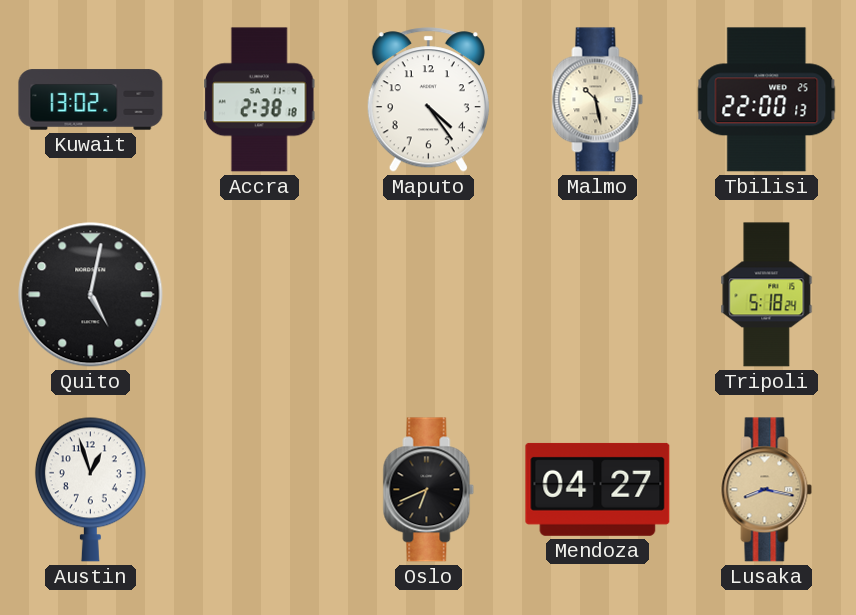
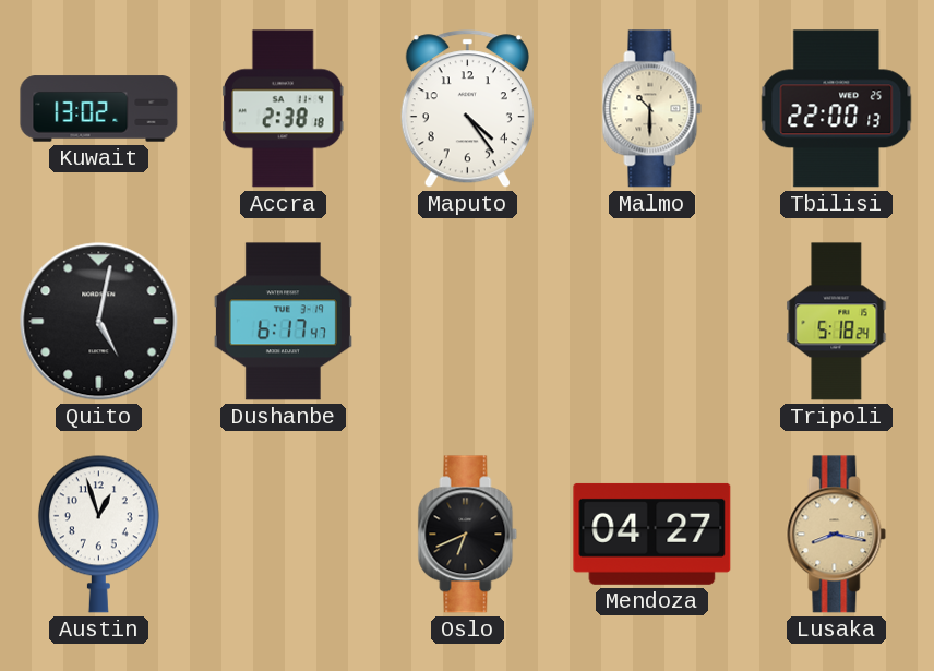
Malmo: 10:28 -> 10:30
Dushanbe: none -> 6:17
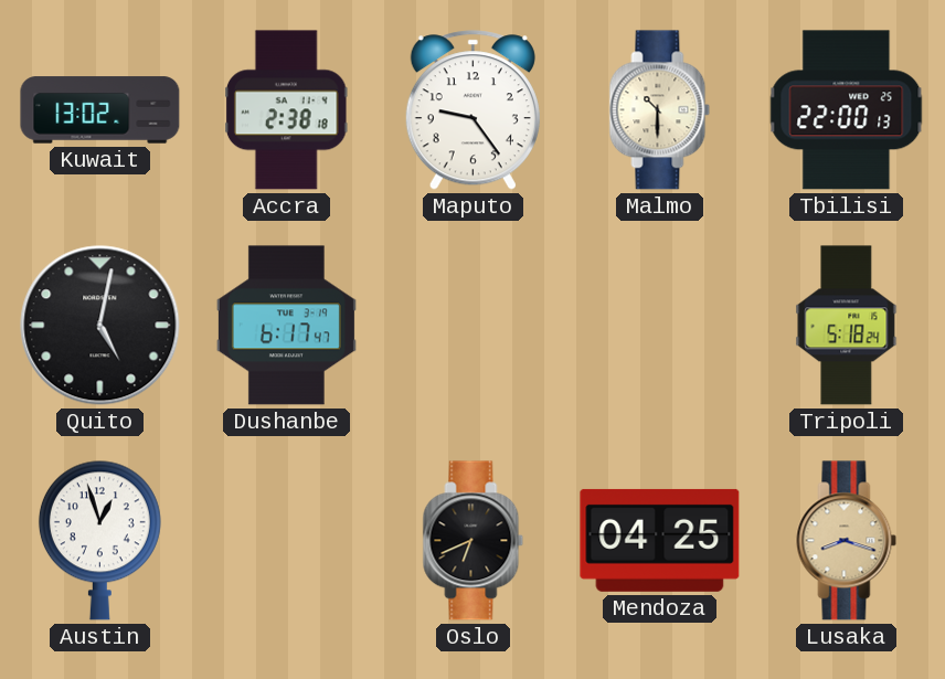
Maputo: 4:24 -> 9:24
Mendoza: 04:27 -> 04:25
Lusaka: 8:17 -> 8:18
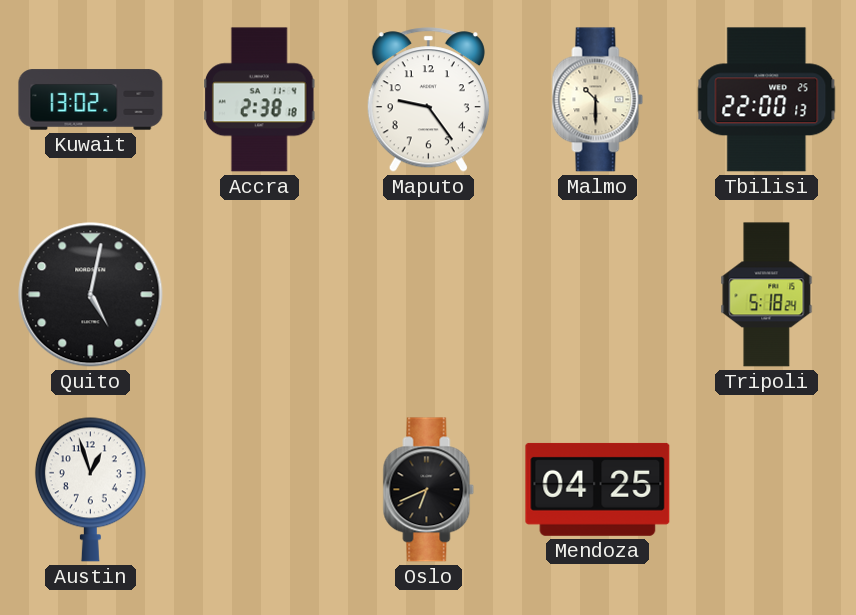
Dushanbe: 6:17 -> none
Lusaka: 8:18 -> none
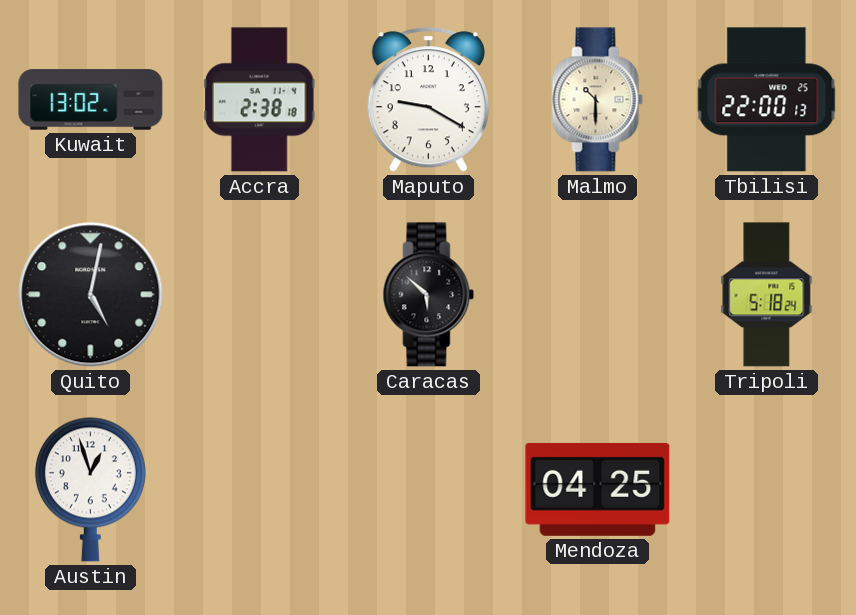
Maputo: 9:24 -> 9:20
Caracas: none -> 5:52
Oslo: 6:41 -> none
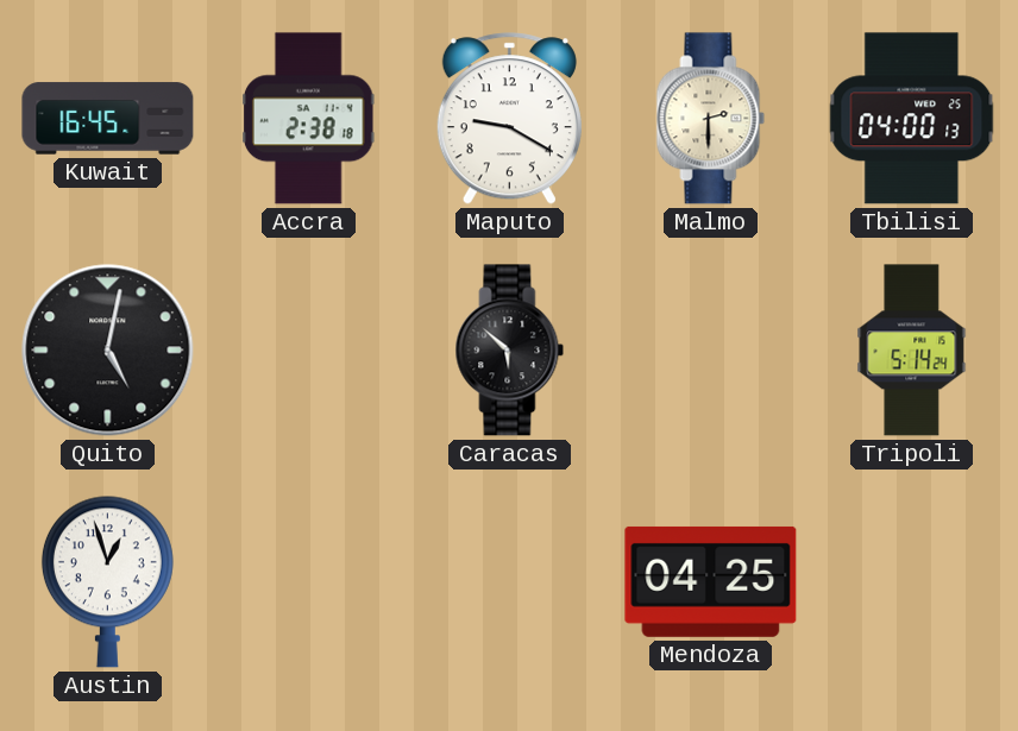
Kuwait: 13:02 -> 16:45
Malmo: 10:30 -> 2:30
Tbilisi: 22:00 -> 04:00
Tripoli: 5:18 -> 5:14
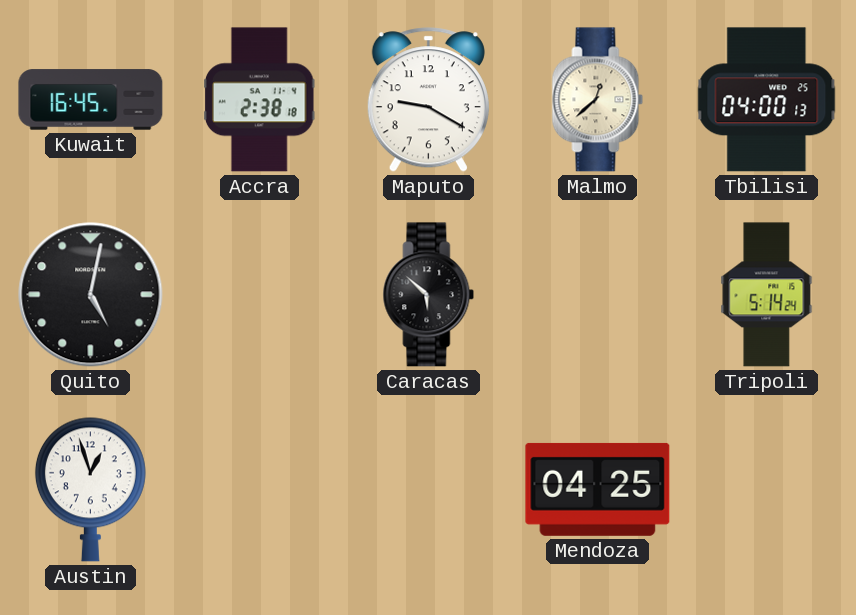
Malmo: 2:30 -> 12:38
